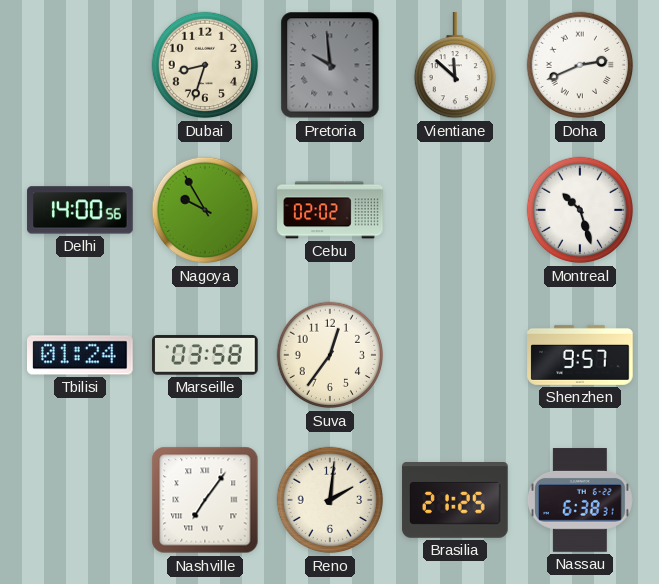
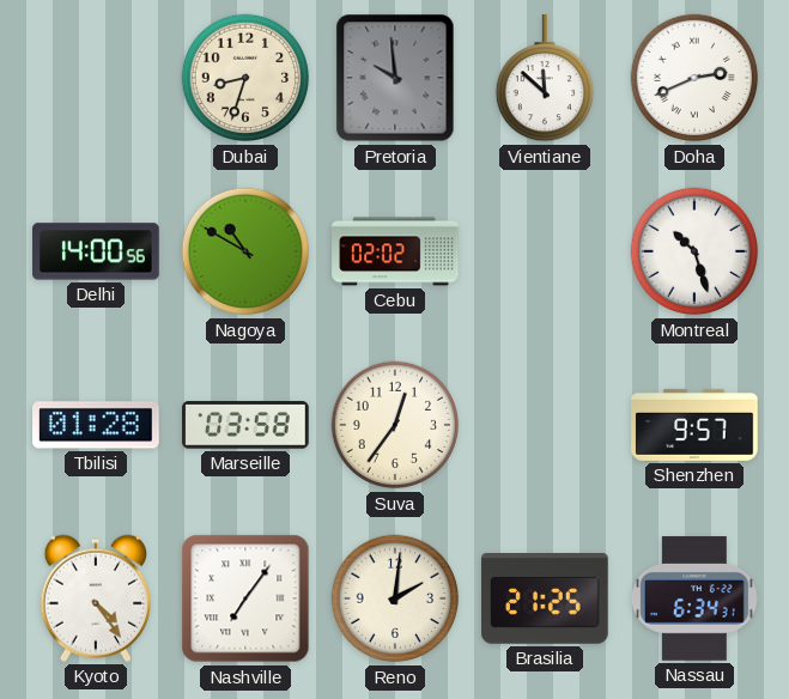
Nagoya: 9:55 -> 10:50
Tbilisi: 01:24 -> 01:28
Kyoto: none -> 4:24
Nassau: 6:38 -> 6:34
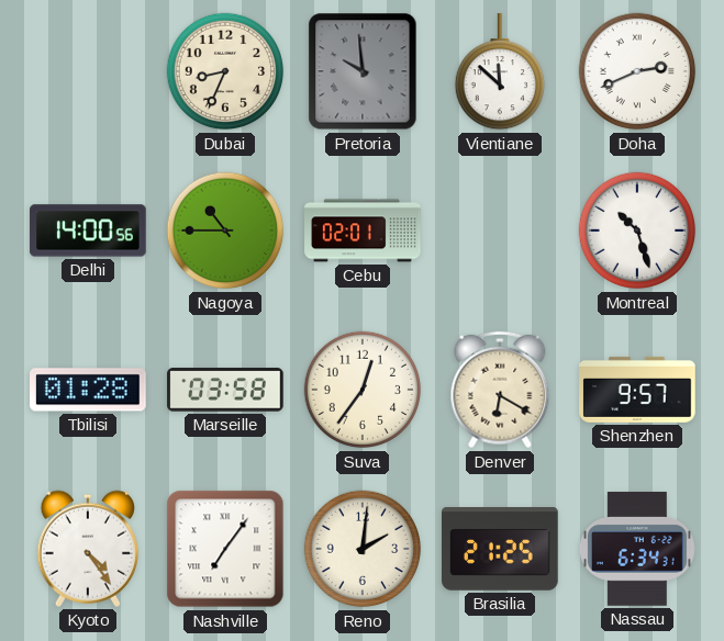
Dubai: 8:33 -> 8:34
Nagoya: 10:50 -> 10:45
Cebu: 02:02 -> 02:01
Denver: none -> 6:20
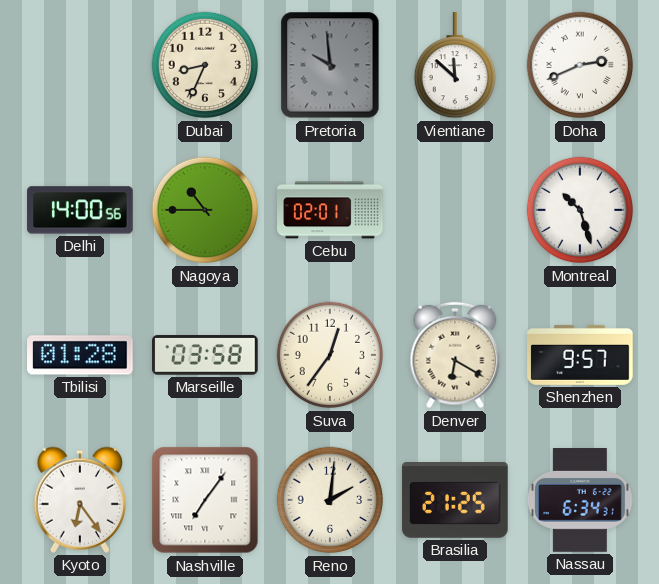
Kyoto: 4:24 -> 6:24
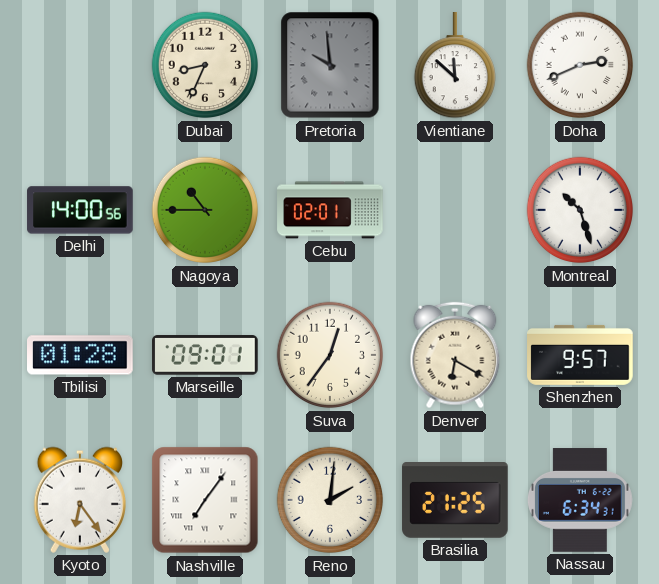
Marseille: 03:58 -> 09:01
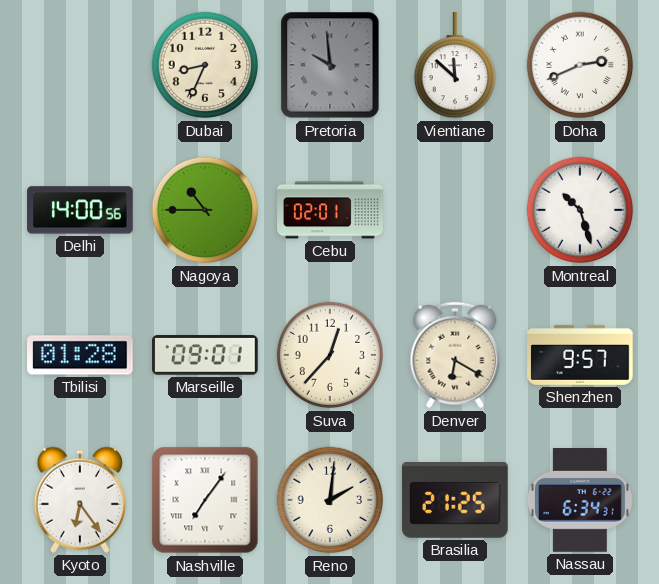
Suva: 12:36 -> 12:37
